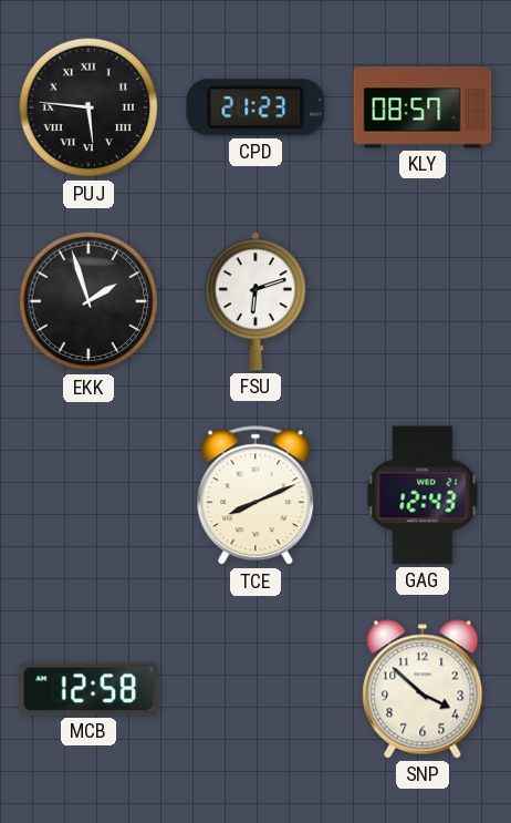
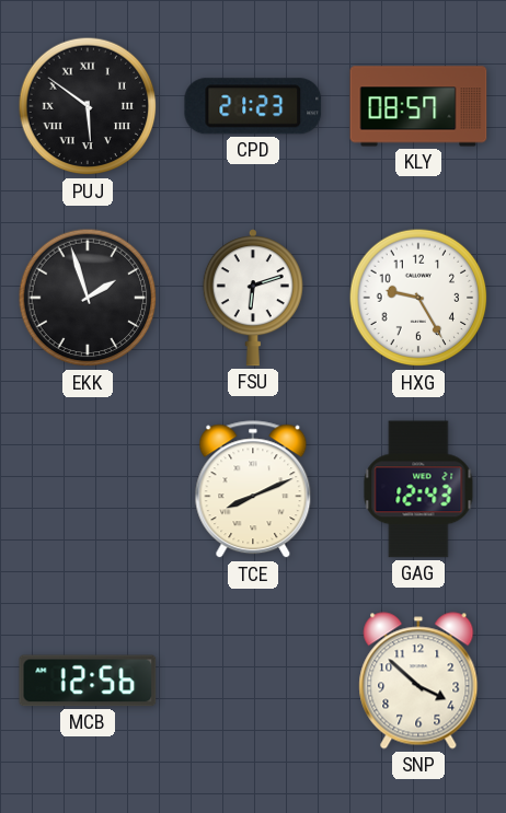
PUJ: 5:46 -> 5:51
HXG: none -> 9:25
MCB: 12:58 -> 12:56
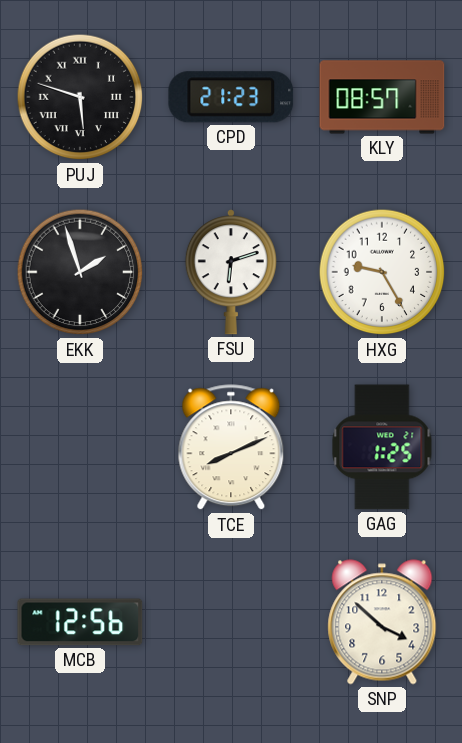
PUJ: 5:51 -> 5:48
GAG: 12:43 -> 1:25
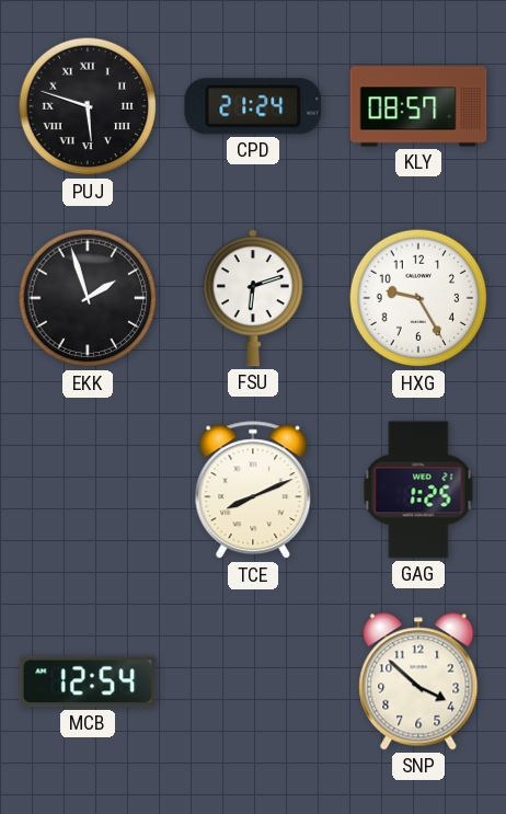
CPD: 21:23 -> 21:24
MCB: 12:56 -> 12:54
